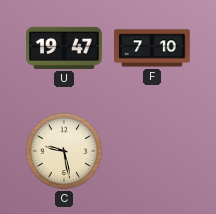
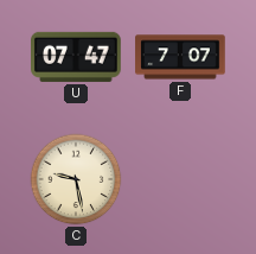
U: 19:47 -> 07:47
F: 7:10 -> 7:07
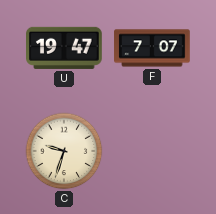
U: 07:47 -> 19:47
C: 9:28 -> 9:33
